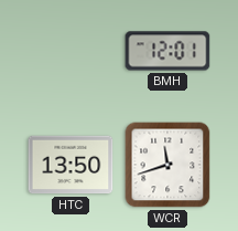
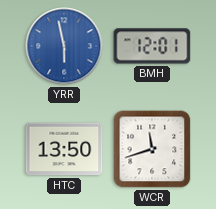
YRR: none -> 5:58
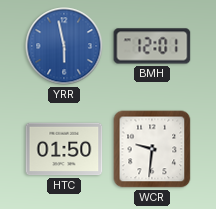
HTC: 13:50 -> 01:50
WCR: 11:42 -> 9:31
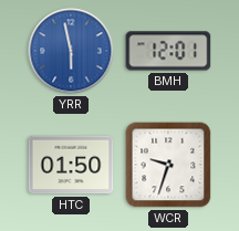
WCR: 9:31 -> 9:33
